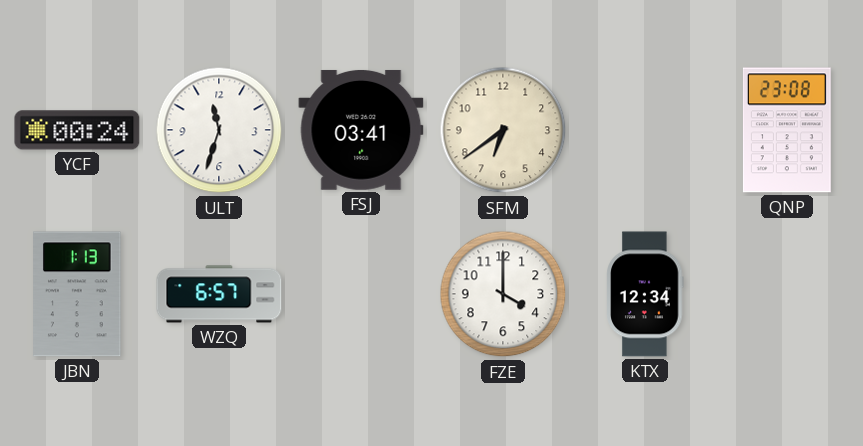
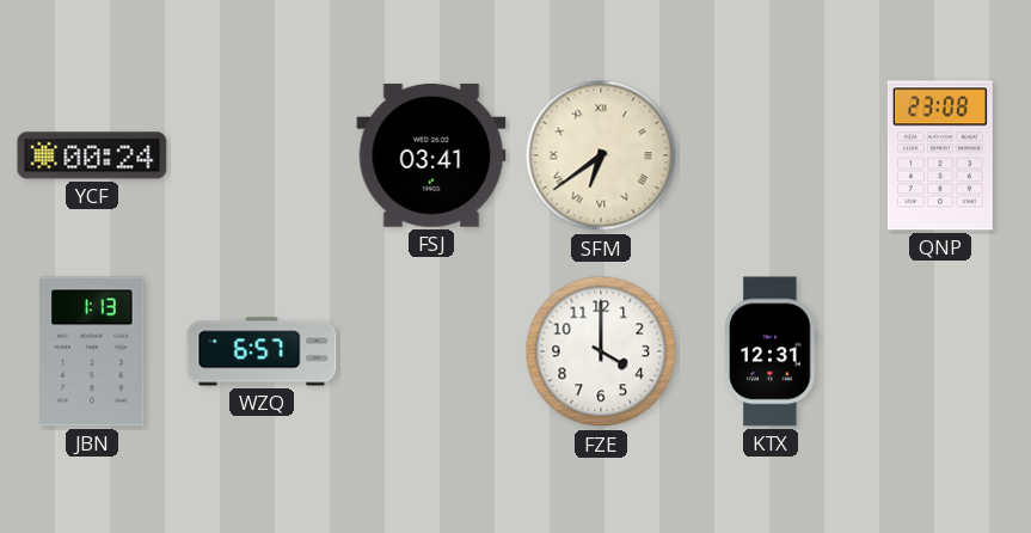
ULT: 11:33 -> none
SFM numerals: Arabic -> Roman
KTX: 12:34 -> 12:31
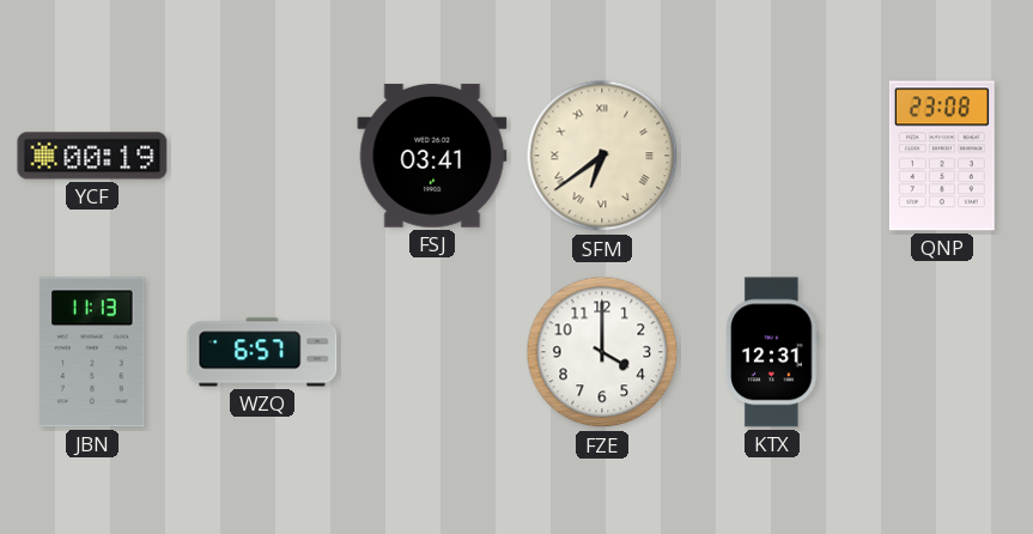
YCF: 00:24 -> 00:19
JBN: 1:13 -> 11:13
